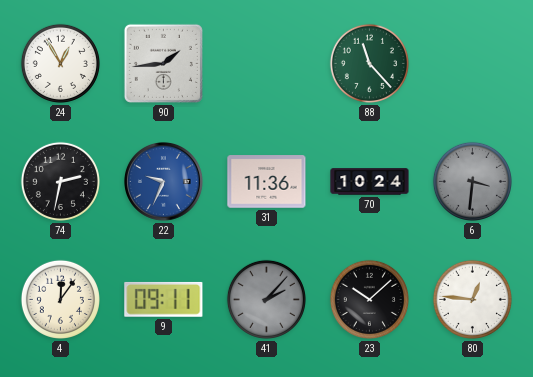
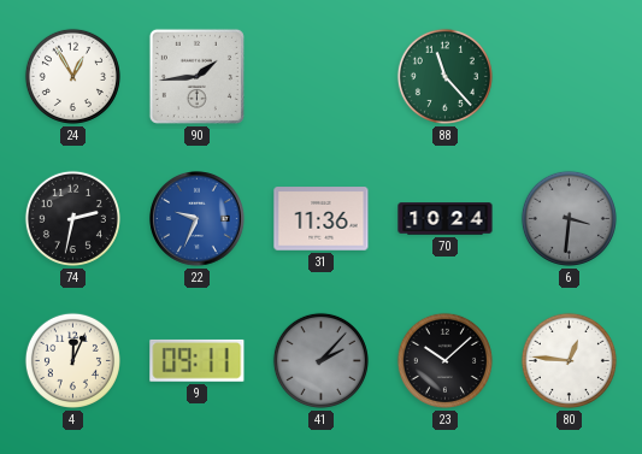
4: 12:06 -> 12:04
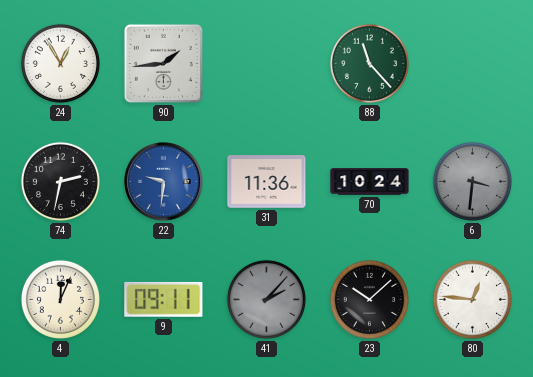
22: 9:34 -> 9:31
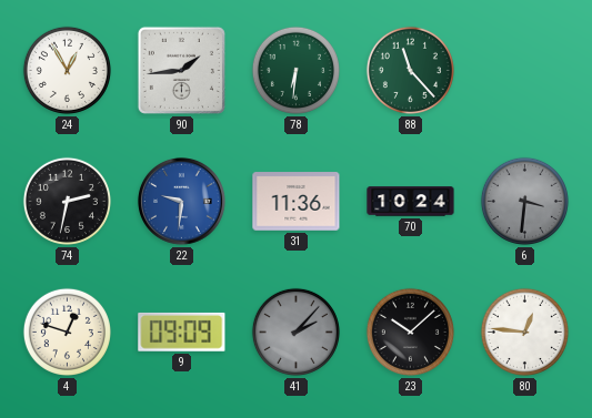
78: none -> 6:31
4: 12:04 -> 12:48
9: 09:11 -> 09:09
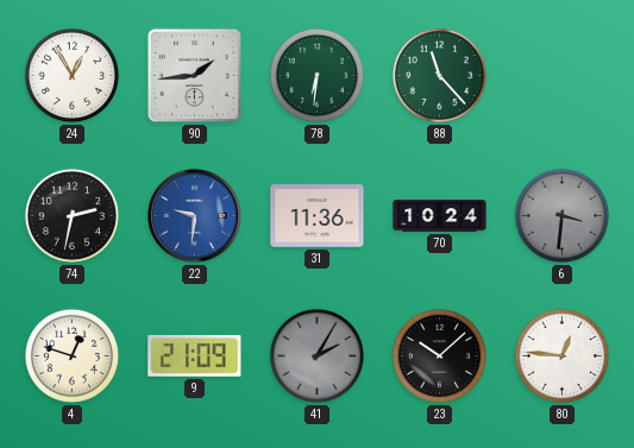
9: 09:09 -> 21:09
41: 2:07 -> 2:05
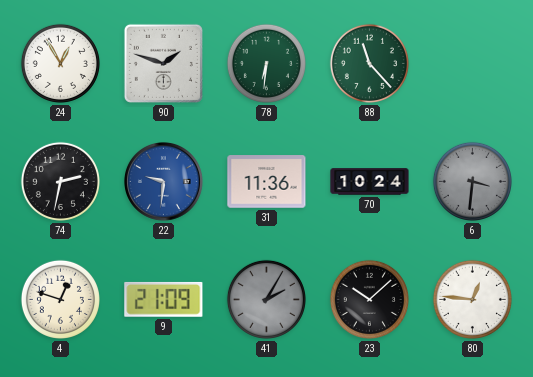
90: 1:44 -> 1:48
